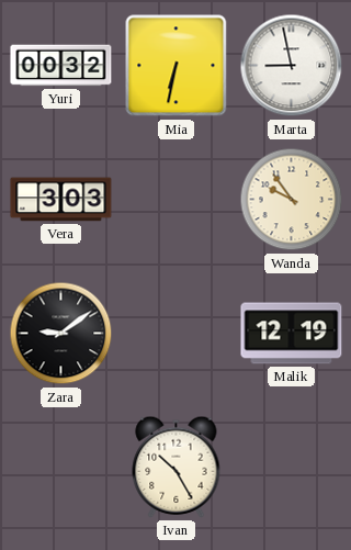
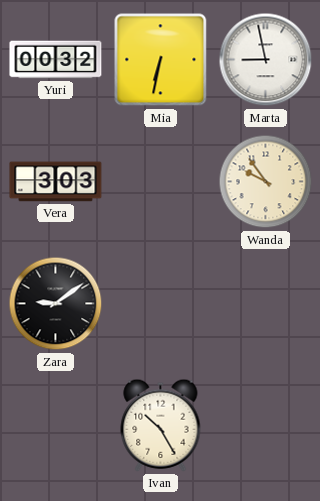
Malik: 12:19 -> none
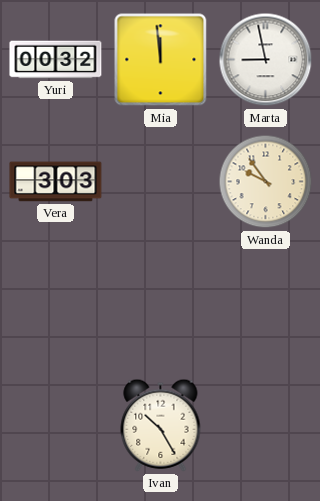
Mia: 6:32 -> 11:59
Zara: 9:09 -> none
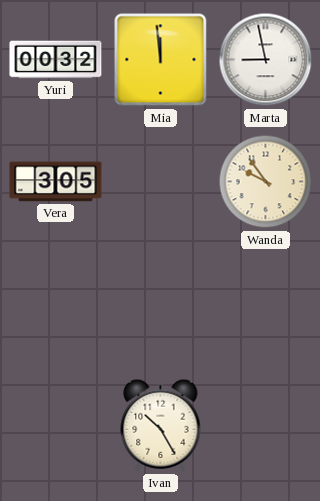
Vera: 3:03 -> 3:05
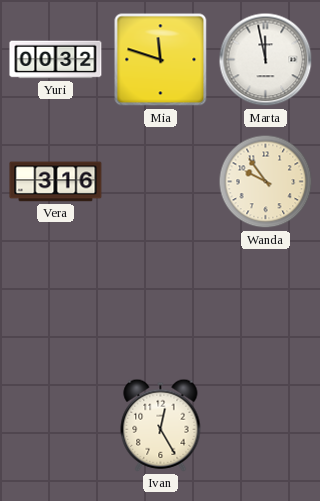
Mia: 11:59 -> 11:48
Marta: 8:58 -> 11:58
Vera: 3:05 -> 3:16
Ivan: 10:25 -> 12:25
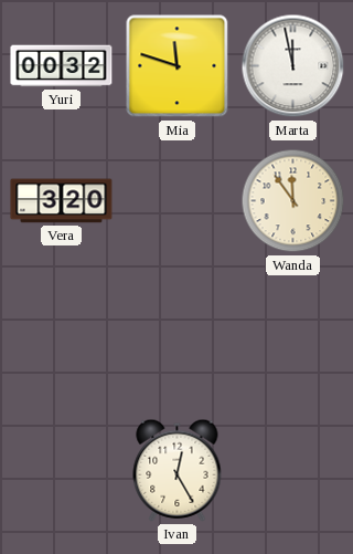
Vera: 3:16 -> 3:20
Wanda: 9:54 -> 11:54
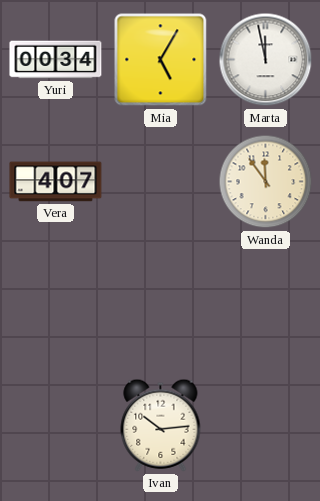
Yuri: 00:32 -> 00:34
Mia: 11:48 -> 5:05
Vera: 3:20 -> 4:07
Ivan: 12:25 -> 10:14
